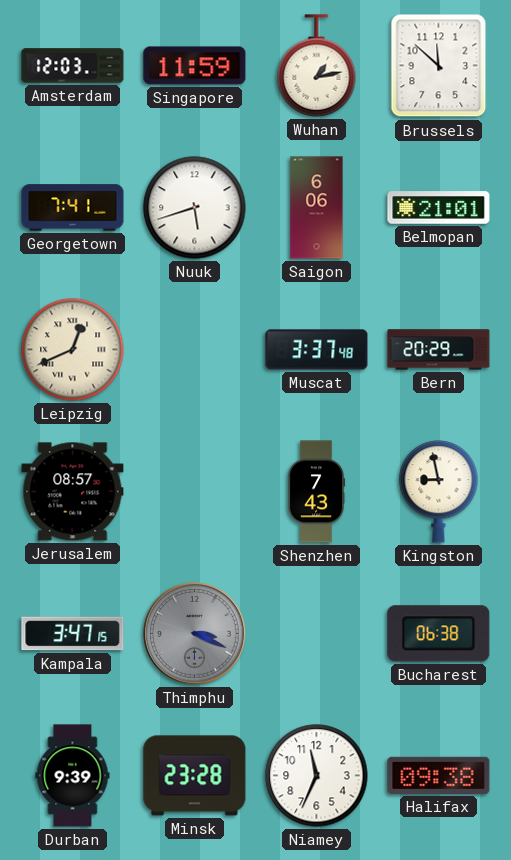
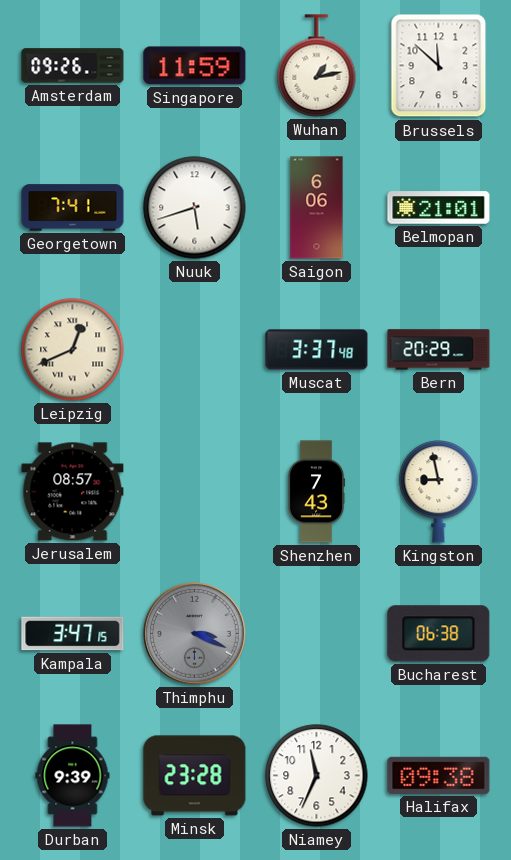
Amsterdam: 12:03 -> 09:26
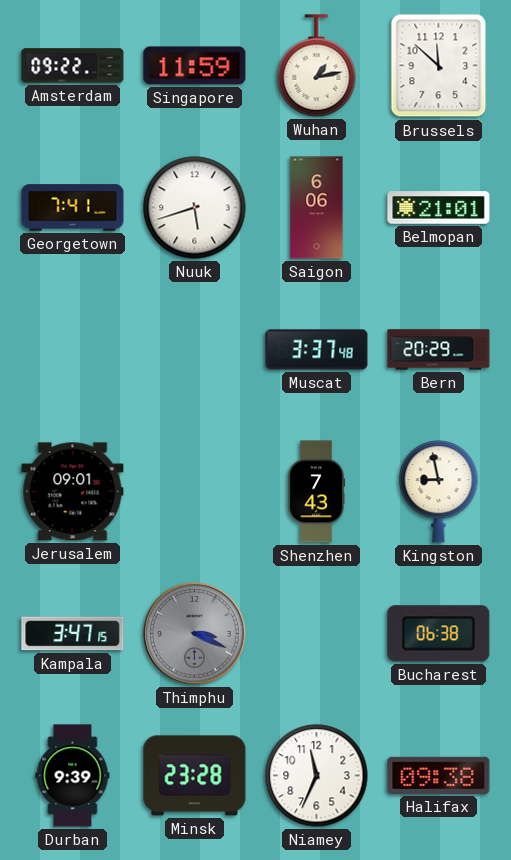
Amsterdam: 09:26 -> 09:22
Leipzig: 12:41 -> none
Jerusalem: 08:57 -> 09:01
